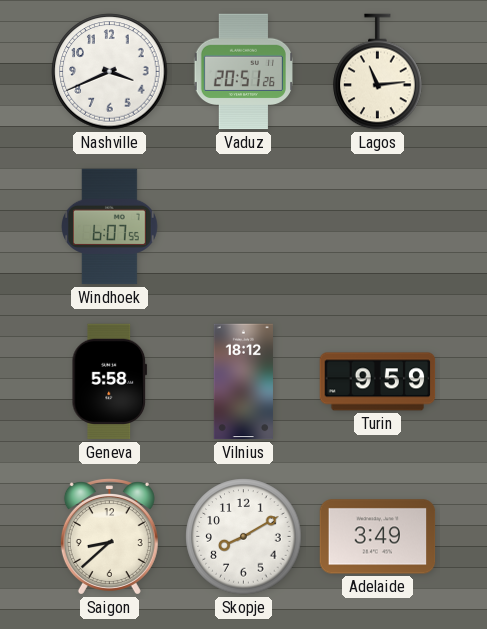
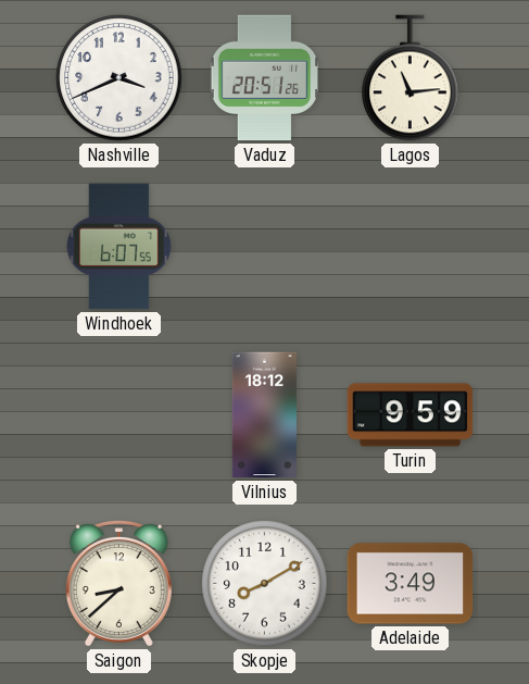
Geneva: 5:58 -> none
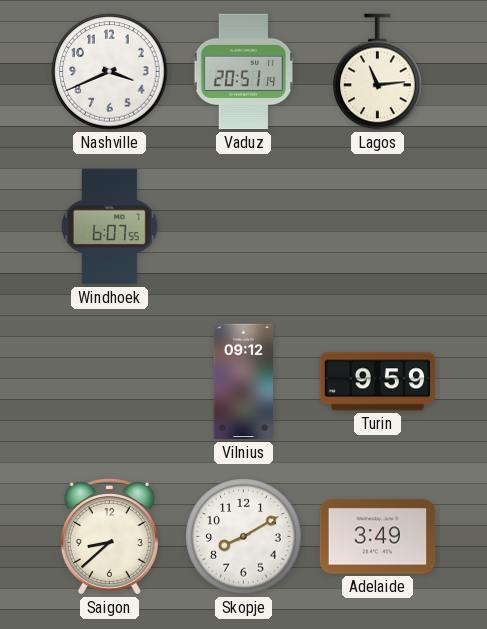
Vaduz: 20:51:26 -> 20:51:14
Vilnius: 18:12 -> 09:12
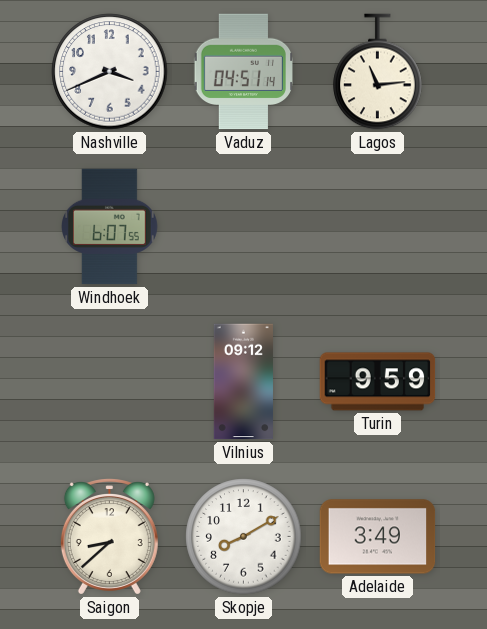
Vaduz: 20:51 -> 04:51
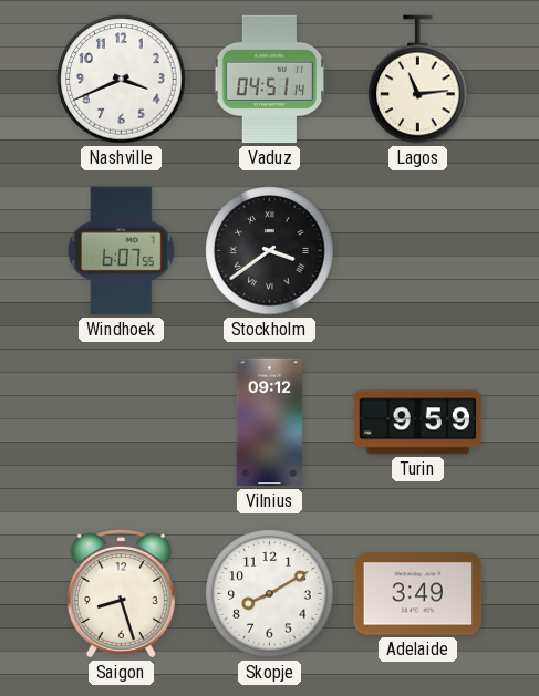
Stockholm: none -> 3:39
Saigon: 8:38 -> 8:27
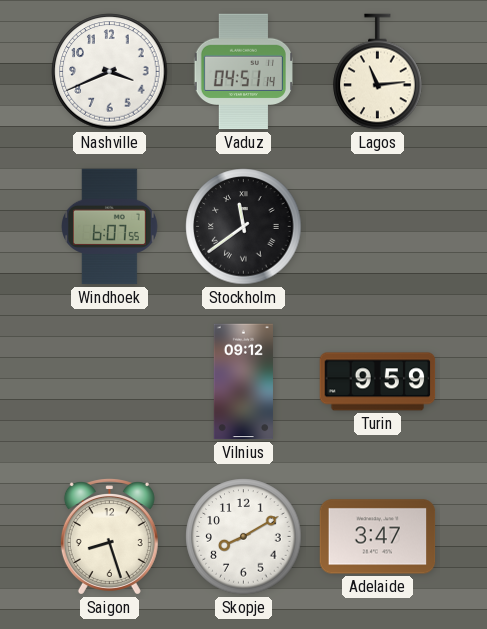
Stockholm: 3:39 -> 11:39
Adelaide: 3:49 -> 3:47
